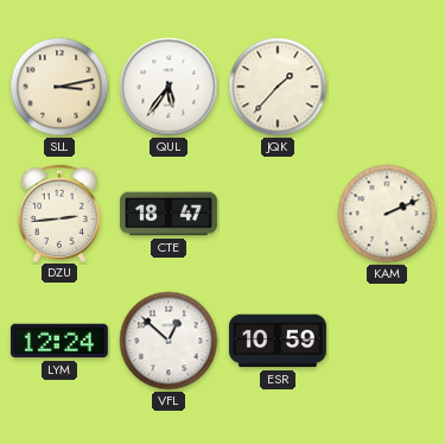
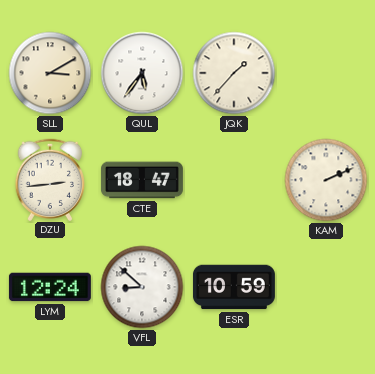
SLL: 3:13 -> 3:10
VFL: 12:52 -> 8:52
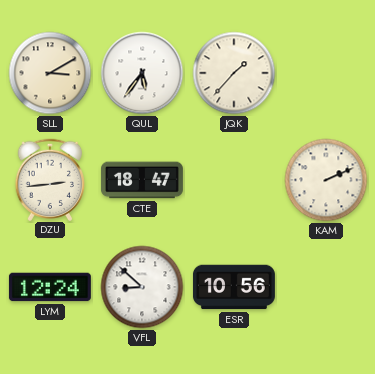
ESR: 10:59 -> 10:56
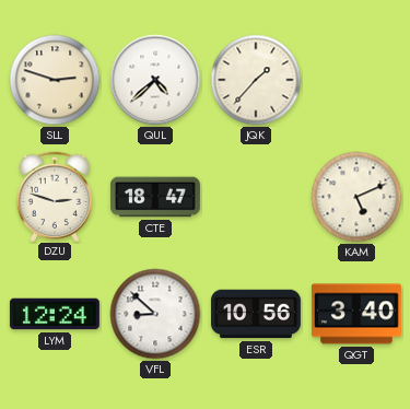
SLL: 3:10 -> 2:48
QUL: 5:36 -> 4:38
DZU: 2:44 -> 2:48
KAM: 2:11 -> 5:11
QGT: none -> 3:40
